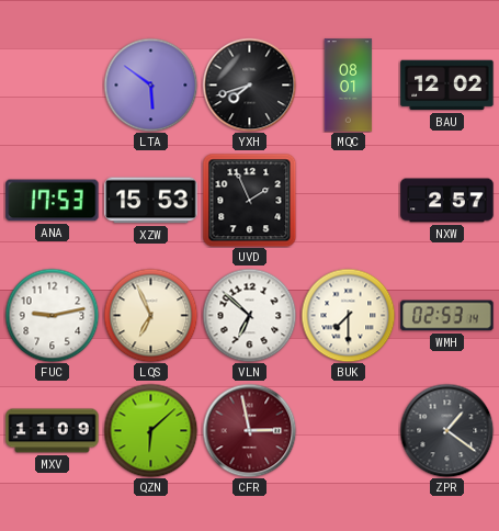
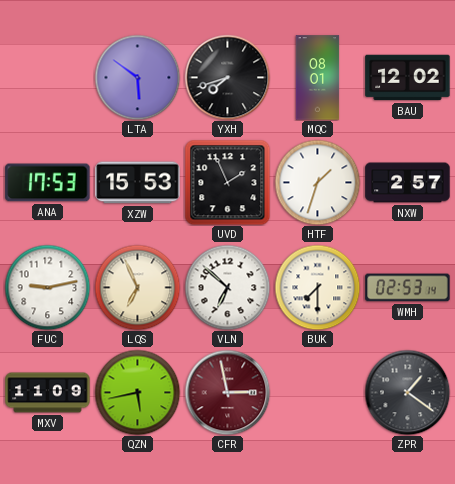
HTF: none -> 1:33
QZN: 6:08 -> 5:43
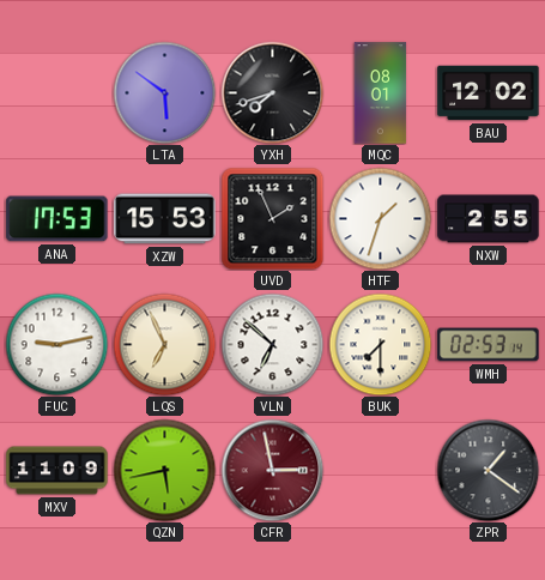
NXW: 2:57 -> 2:55
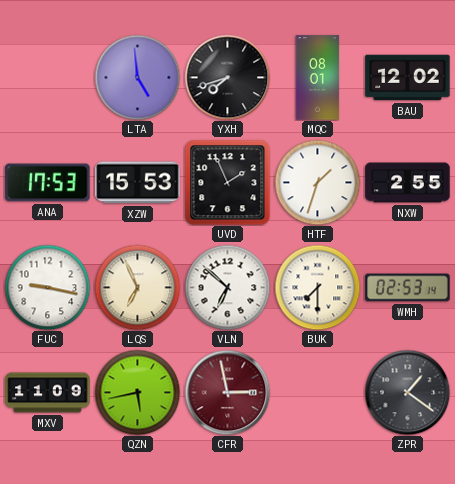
LTA: 5:51 -> 4:59
FUC: 9:13 -> 9:17
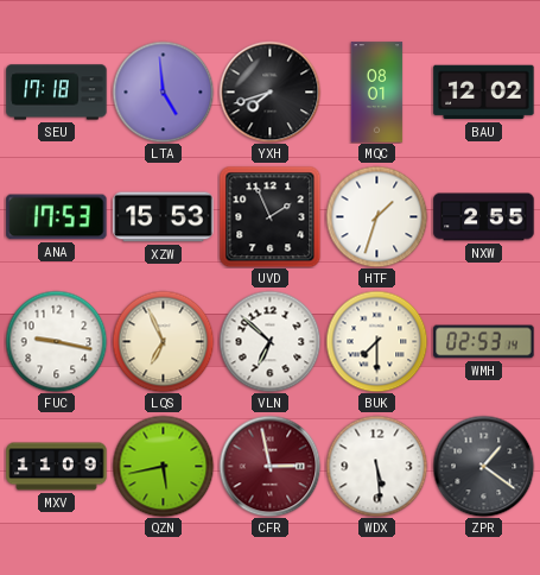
SEU: none -> 17:18
WDX: none -> 5:29
